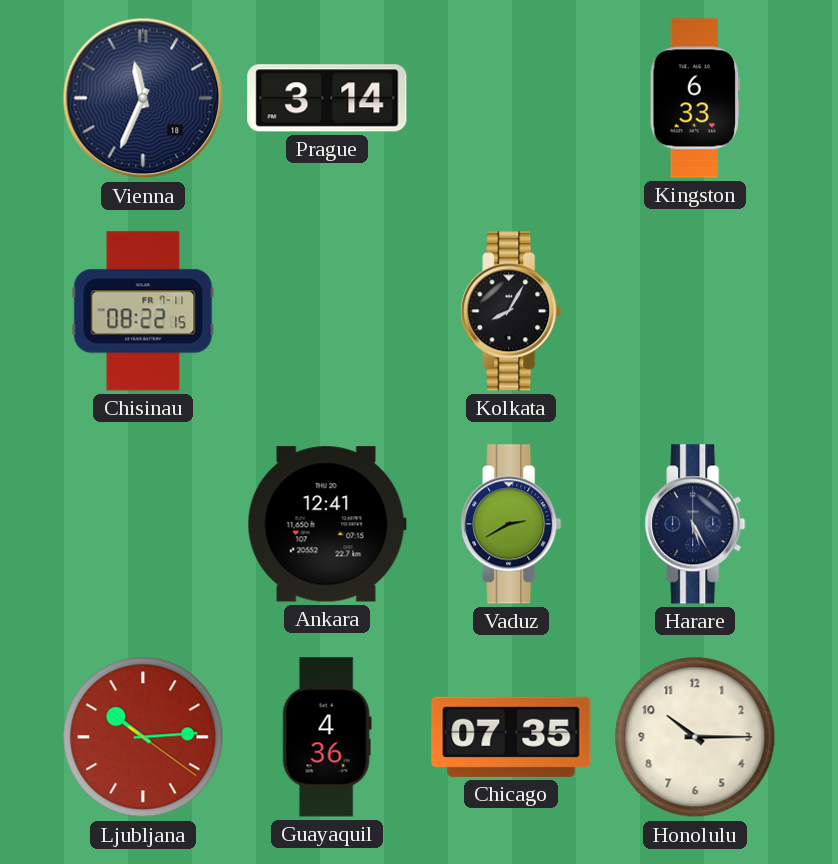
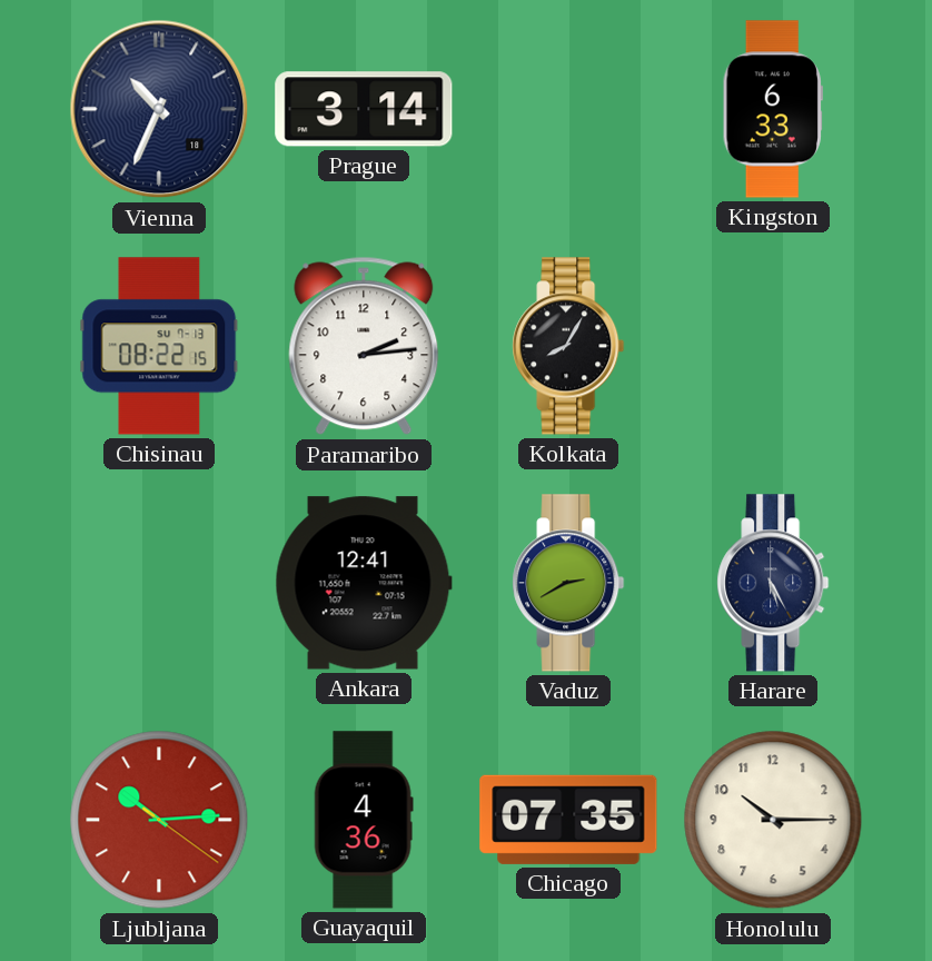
Vienna: 11:34 -> 10:34
Chisinau date: FR 7-11 -> SU 7-13
Paramaribo: none -> 2:14
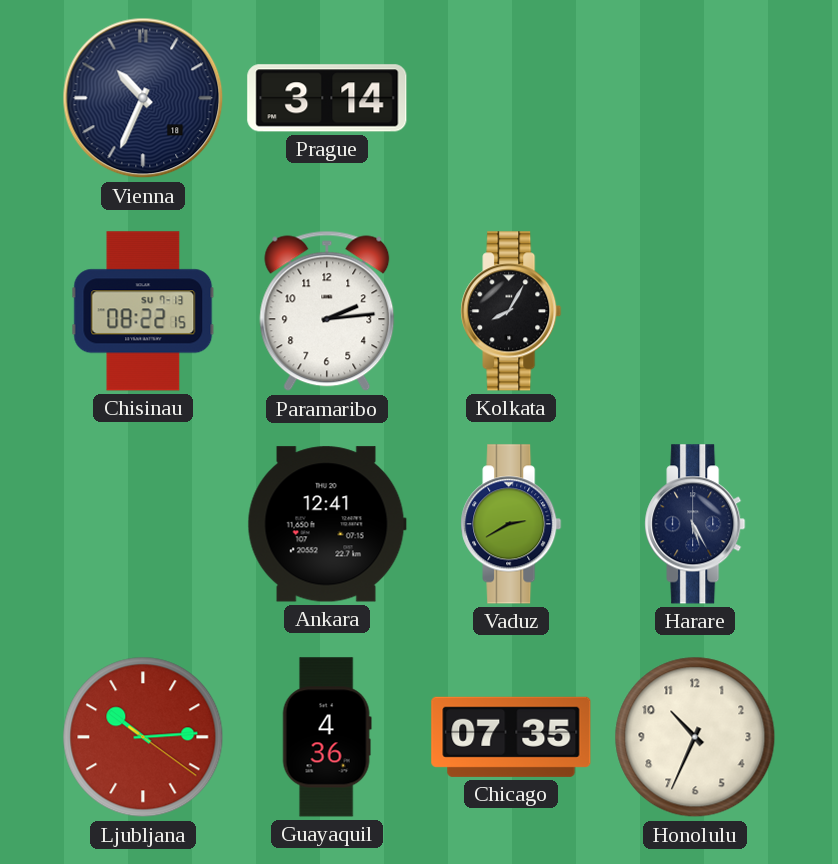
Kingston: 6:33 -> none
Honolulu: 10:15 -> 10:34
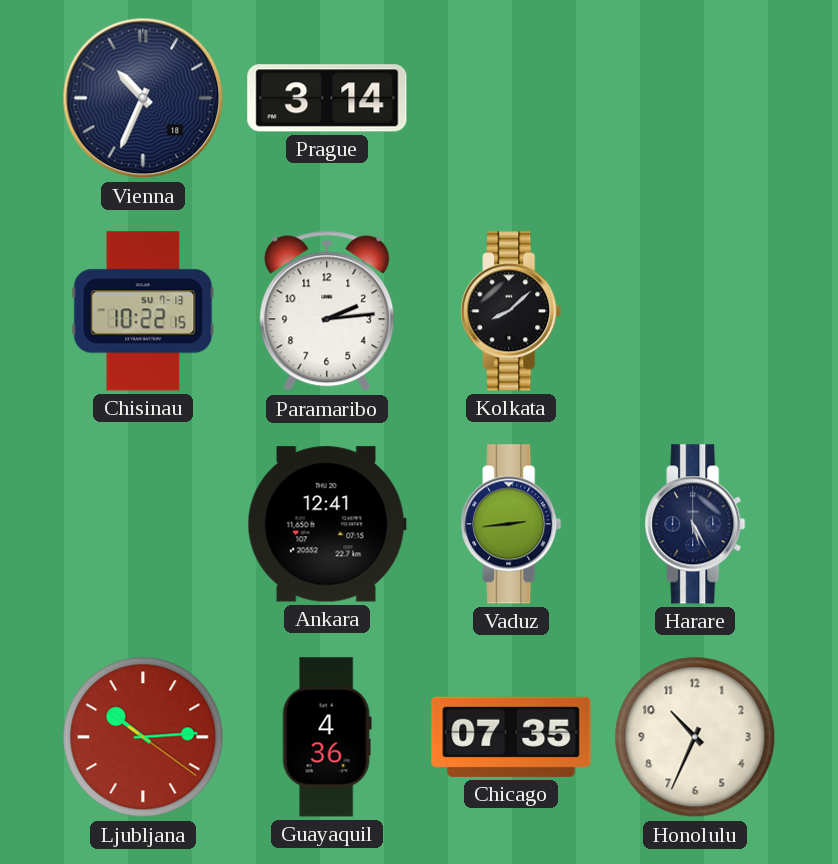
Chisinau: 08:22 -> 10:22
Kolkata: 8:05 -> 8:08
Vaduz: 2:40 -> 2:44
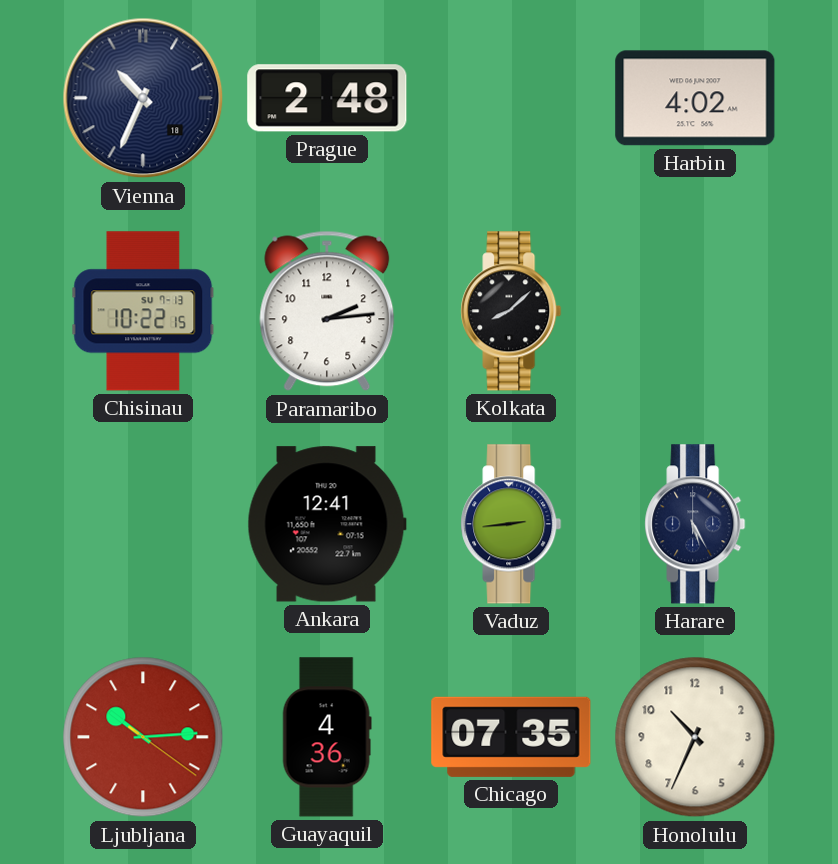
Prague: 3:14 -> 2:48
Harbin: none -> 4:02
